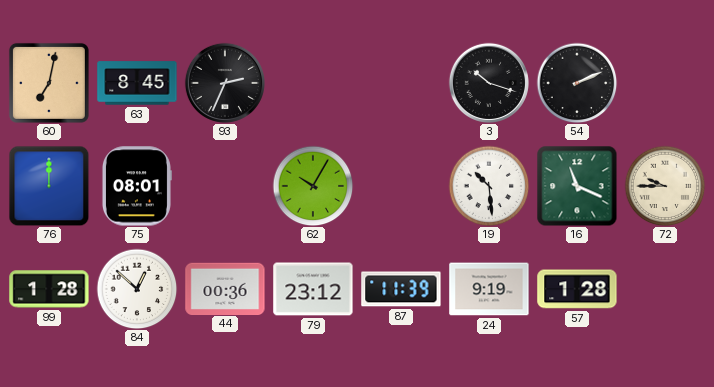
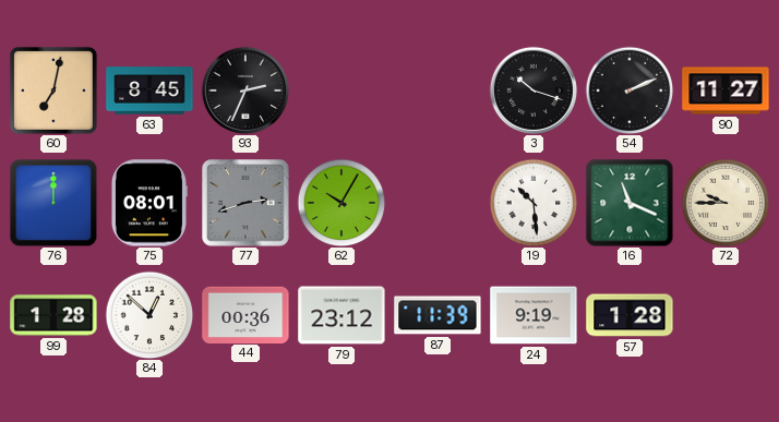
90: none -> 11:27
77: none -> 2:42
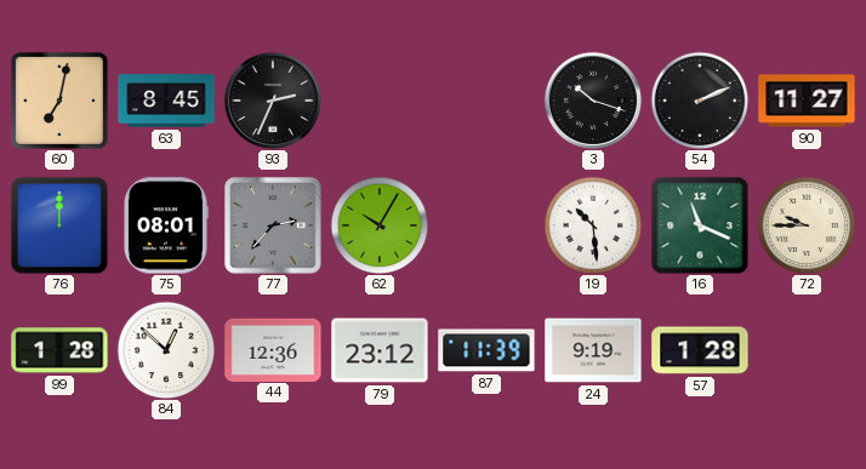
77: 2:42 -> 2:37
44: 00:36 -> 12:36
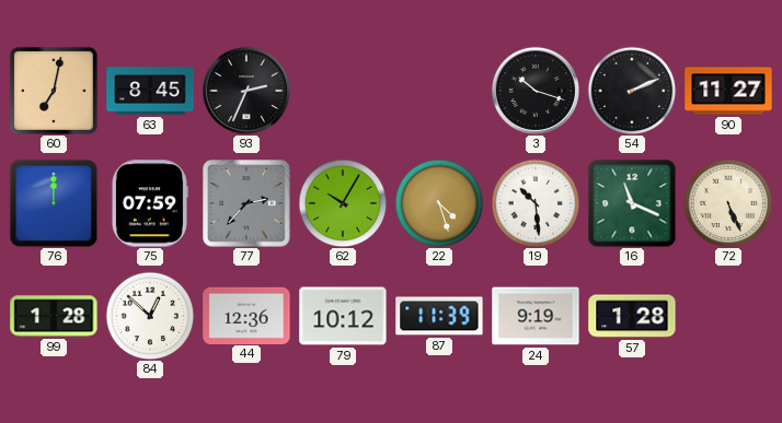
75: 08:01 -> 07:59
22: none -> 4:27
72: 9:45 -> 5:26
79: 23:12 -> 10:12
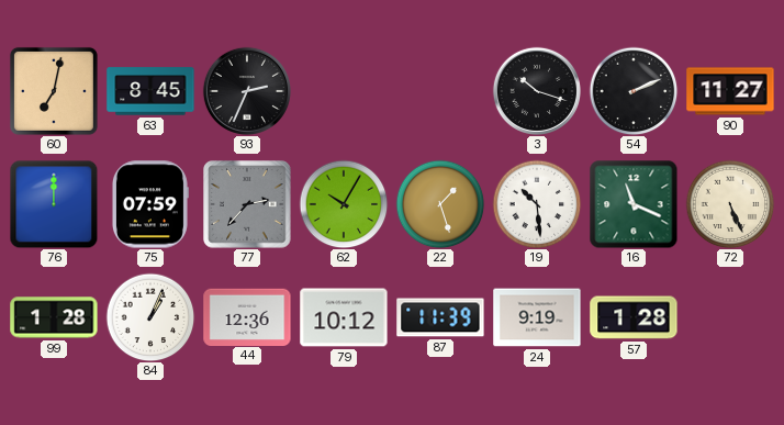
22: 4:27 -> 1:27
84: 12:52 -> 1:04
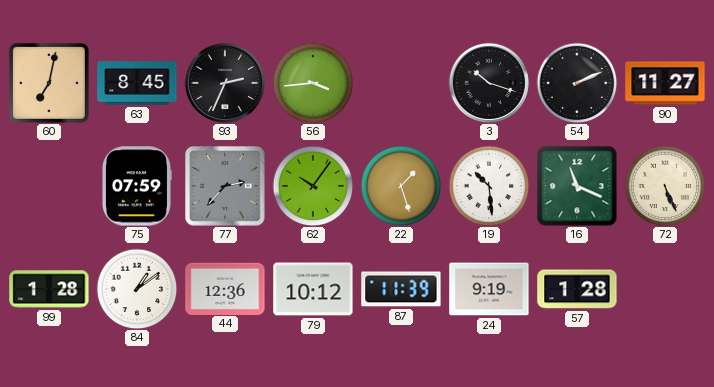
56: none -> 3:44
76: 12:00 -> none
62: 10:05 -> 10:06
84: 1:04 -> 1:09
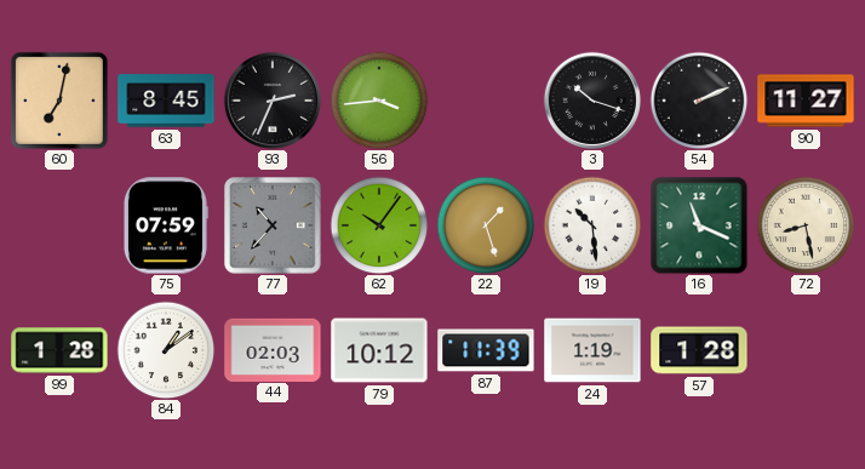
77: 2:37 -> 10:37
72: 5:26 -> 8:28
44: 12:36 -> 02:03
24: 9:19 -> 1:19
